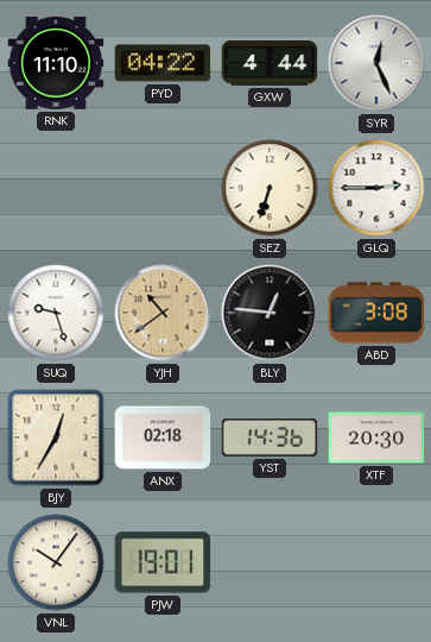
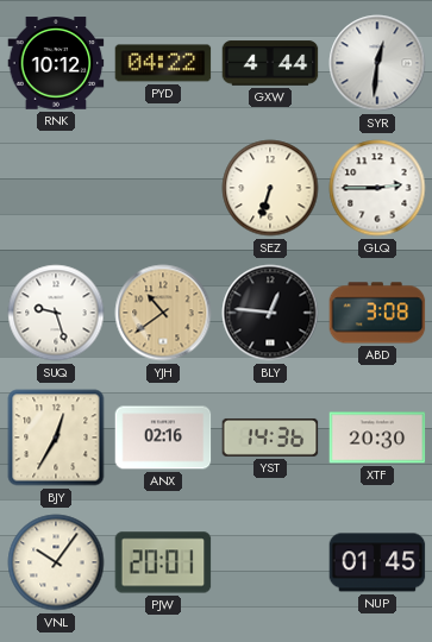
RNK: 11:10 -> 10:12
SYR: 12:26 -> 12:31
ANX: 02:18 -> 02:16
PJW: 19:01 -> 20:01
NUP: none -> 01:45
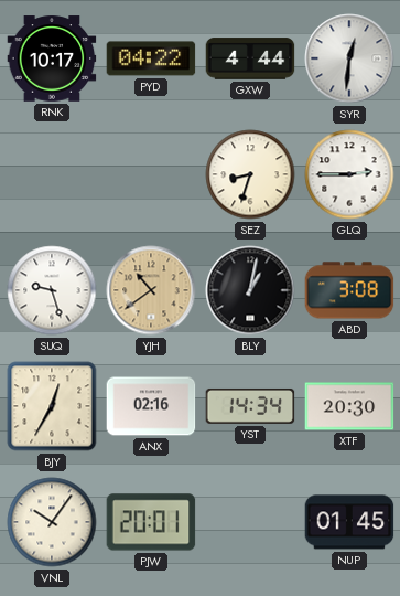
RNK: 10:12 -> 10:17
SEZ: 6:33 -> 8:33
BLY: 12:46 -> 1:02
YST: 14:36 -> 14:34
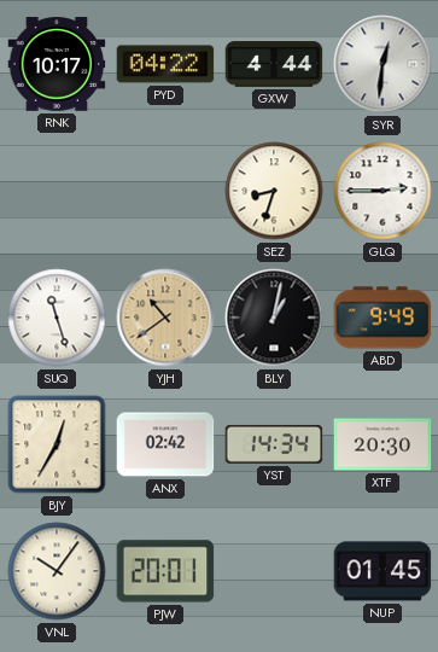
SUQ: 9:27 -> 11:27
ABD: 3:08 -> 9:49
ANX: 02:16 -> 02:42
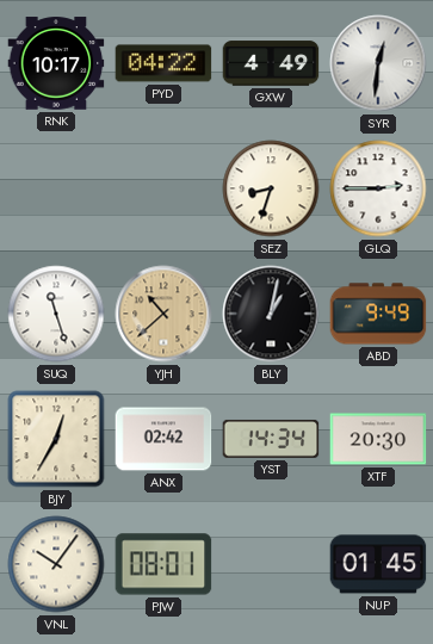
GXW: 4:44 -> 4:49
YJH: 10:39 -> 10:38
PJW: 20:01 -> 08:01
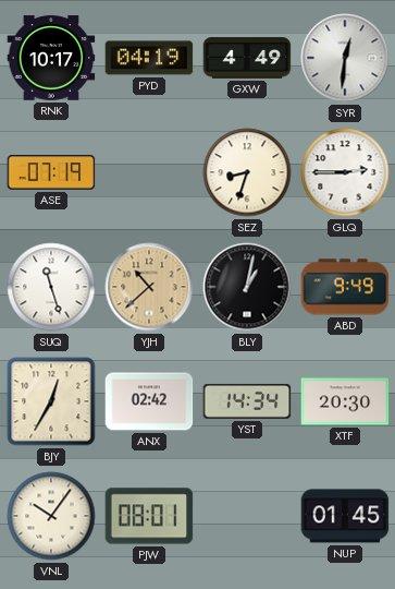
PYD: 04:22 -> 04:19
ASE: none -> 07:19
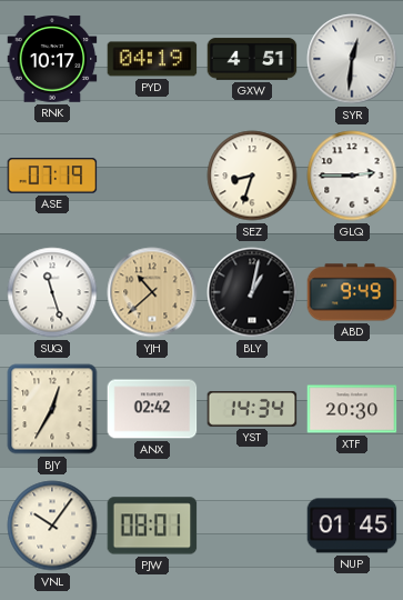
GXW: 4:49 -> 4:51
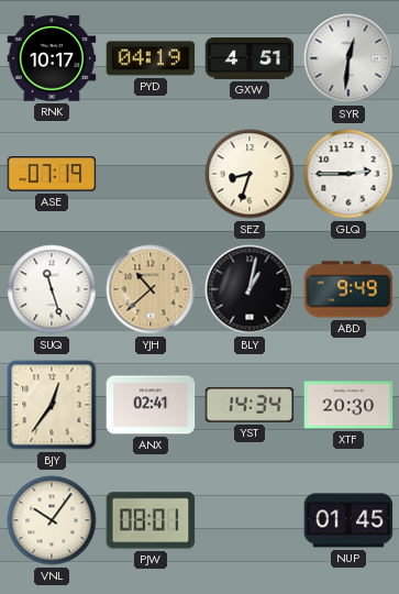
BJY: 12:35 -> 12:36
ANX: 02:42 -> 02:41
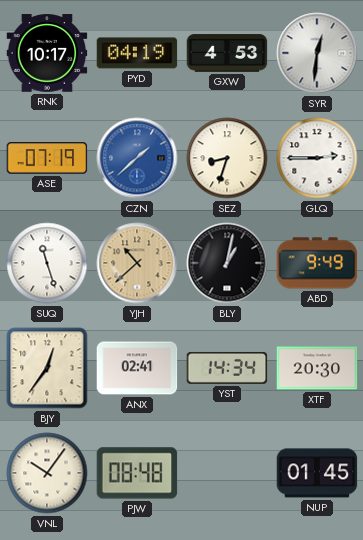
GXW: 4:51 -> 4:53
CZN: none -> 1:38
PJW: 08:01 -> 08:48
